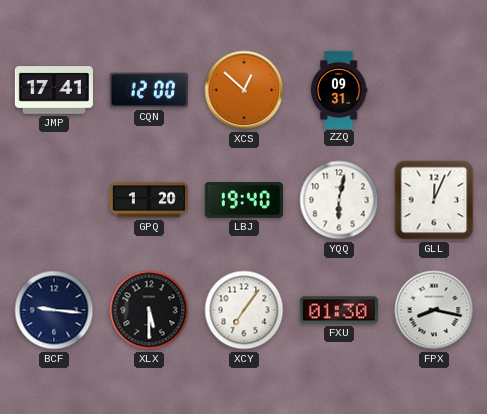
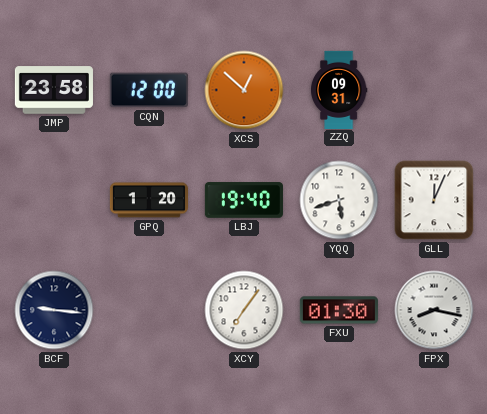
JMP: 17:41 -> 23:58
YQQ: 6:02 -> 5:42
XLX: 5:30 -> none
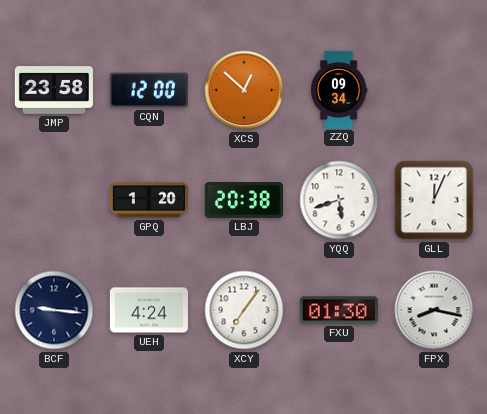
ZZQ: 09:31 -> 09:34
LBJ: 19:40 -> 20:38
UEH: none -> 4:24
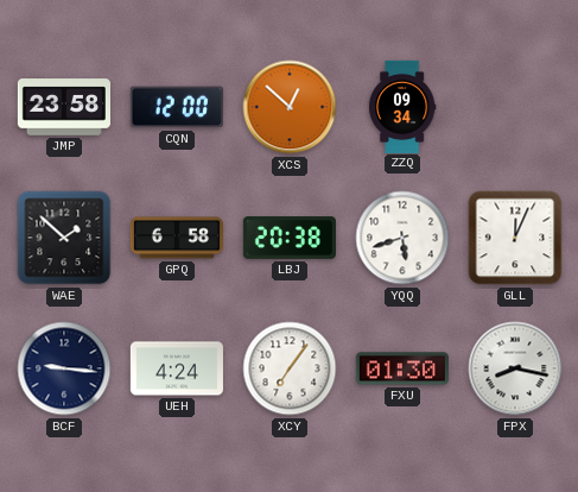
WAE: none -> 1:52
GPQ: 1:20 -> 6:58
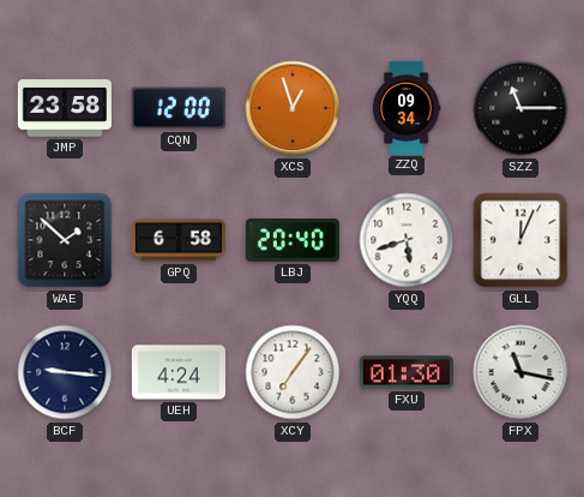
XCS: 12:52 -> 12:57
SZZ: none -> 11:15
LBJ: 20:38 -> 20:40
FPX: 8:17 -> 11:17
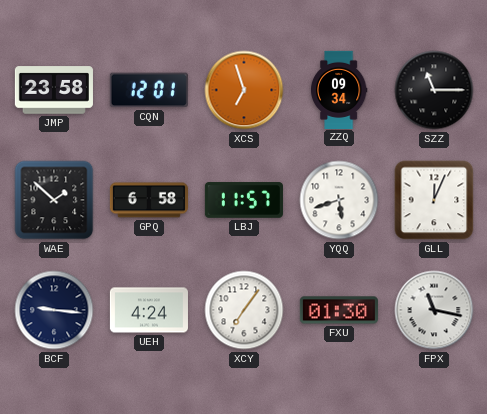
CQN: 12:00 -> 12:01
XCS: 12:57 -> 6:57
LBJ: 20:40 -> 11:57
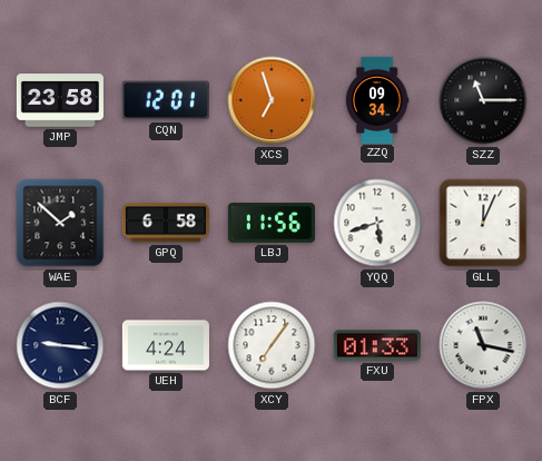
LBJ: 11:57 -> 11:56
FXU: 01:30 -> 01:33
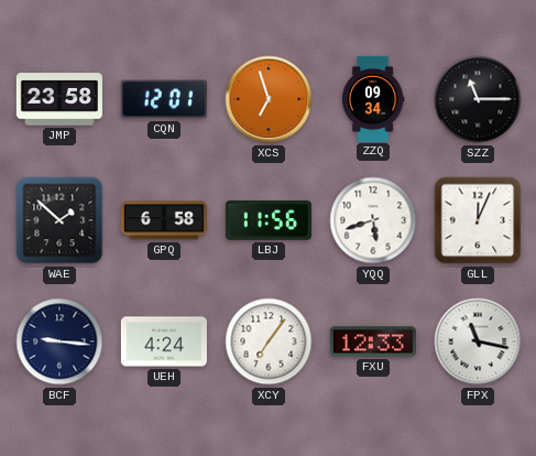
FXU: 01:33 -> 12:33
